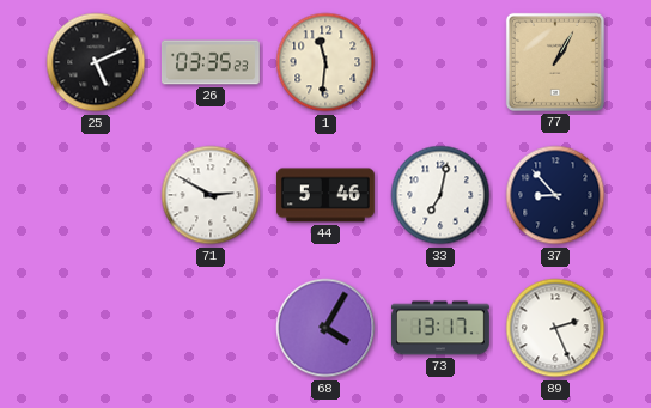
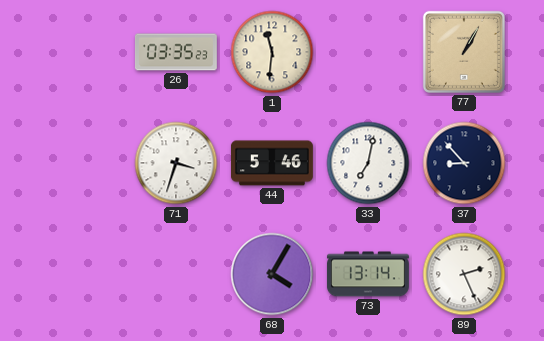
25: 5:11 -> none
71: 2:50 -> 3:33
73: 13:17 -> 13:14
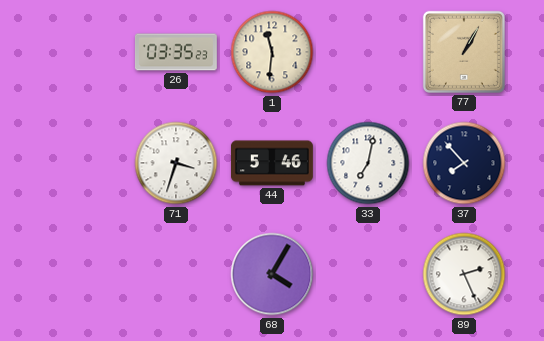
37: 8:53 -> 7:53
73: 13:14 -> none
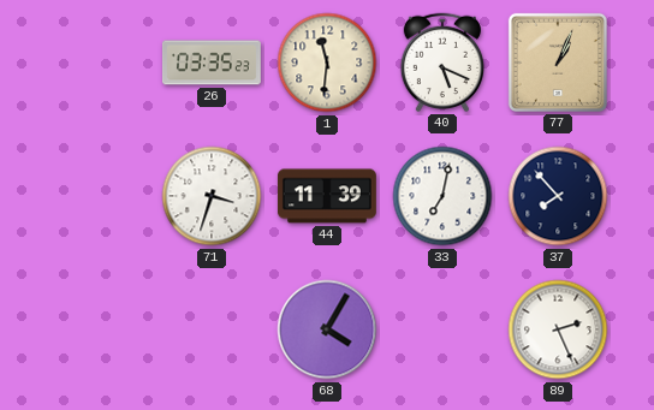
40: none -> 5:19
77: 1:05 -> 1:04
44: 5:46 -> 11:39
